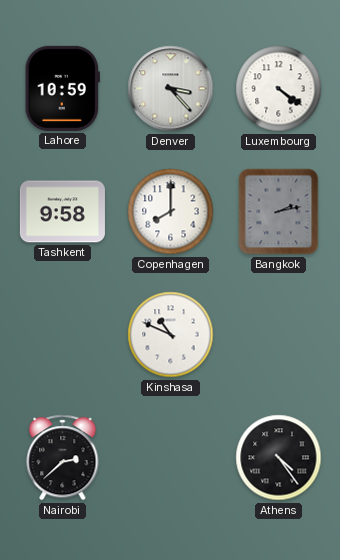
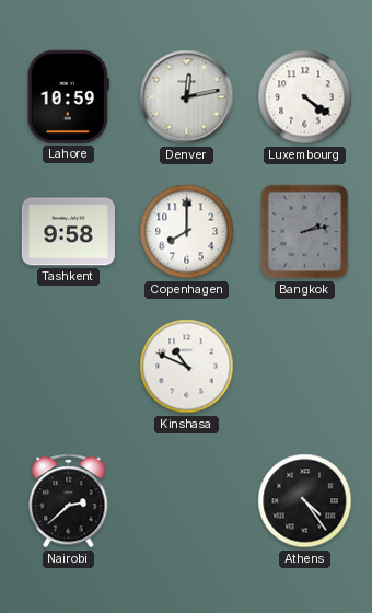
Denver: 3:23 -> 12:13
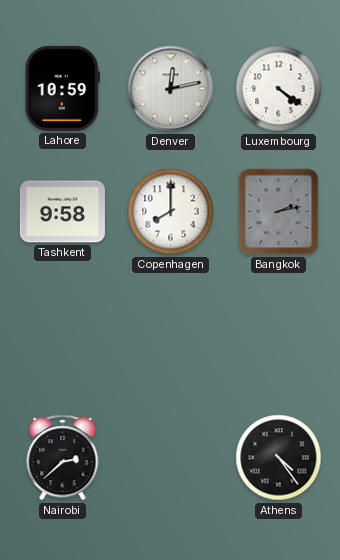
Kinshasa: 10:49 -> none
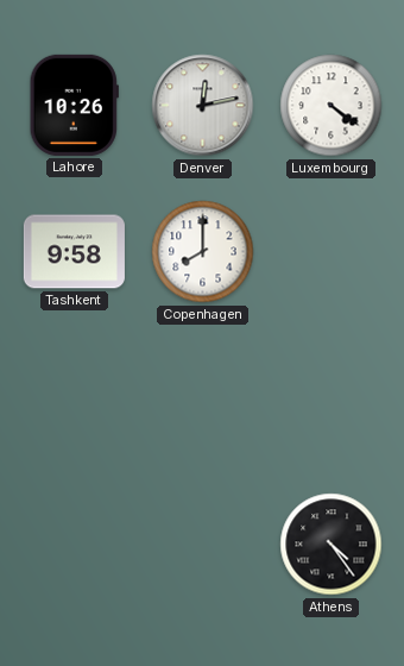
Lahore: 10:59 -> 10:26
Bangkok: 2:13 -> none
Nairobi: 2:38 -> none
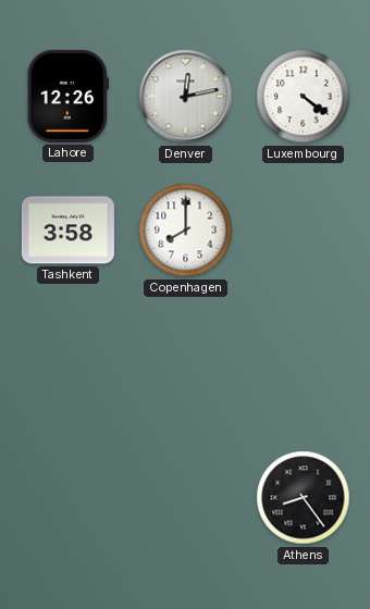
Lahore: 10:26 -> 12:26
Tashkent: 9:58 -> 3:58
Athens: 4:24 -> 8:24
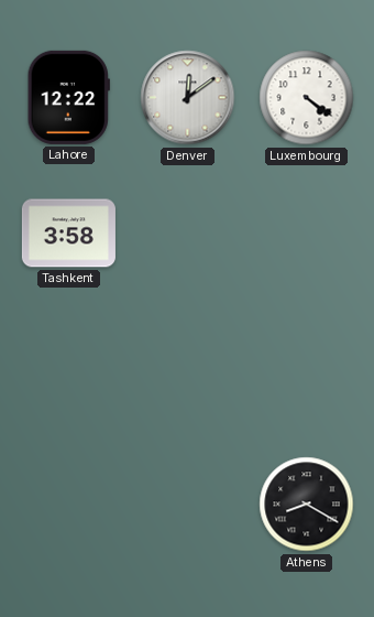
Lahore: 12:26 -> 12:22
Denver: 12:13 -> 12:09
Copenhagen: 8:00 -> none
Athens: 8:24 -> 8:20
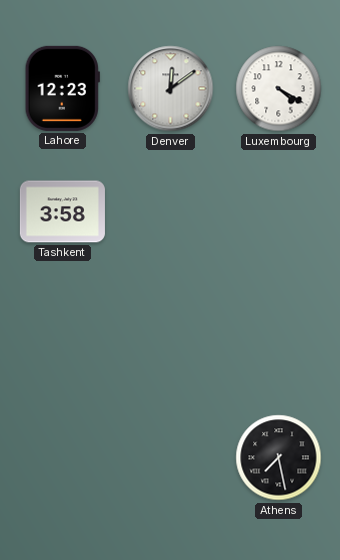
Lahore: 12:22 -> 12:23
Luxembourg: 4:21 -> 4:20
Athens: 8:20 -> 7:28
